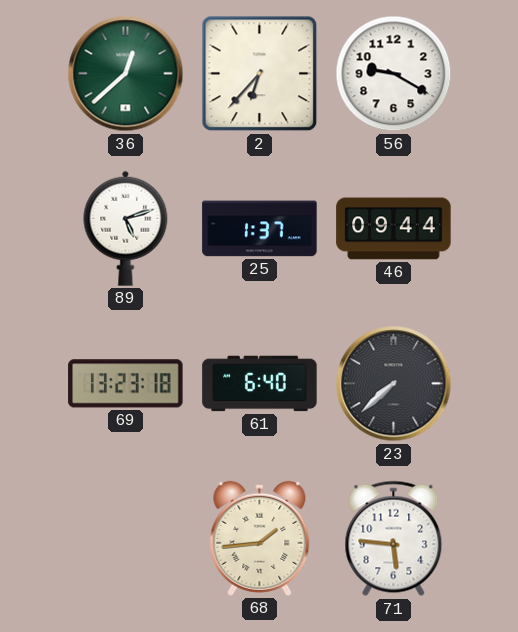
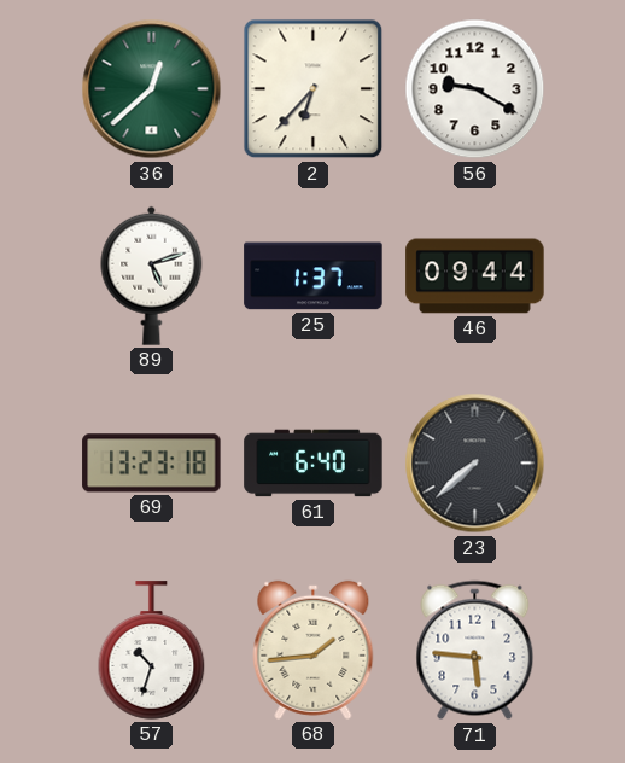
57: none -> 10:33
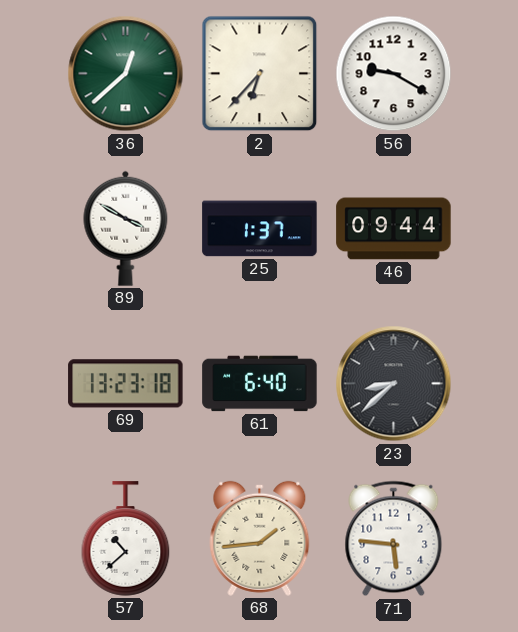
89: 5:12 -> 3:50
23: 7:38 -> 8:38
57: 10:33 -> 10:38
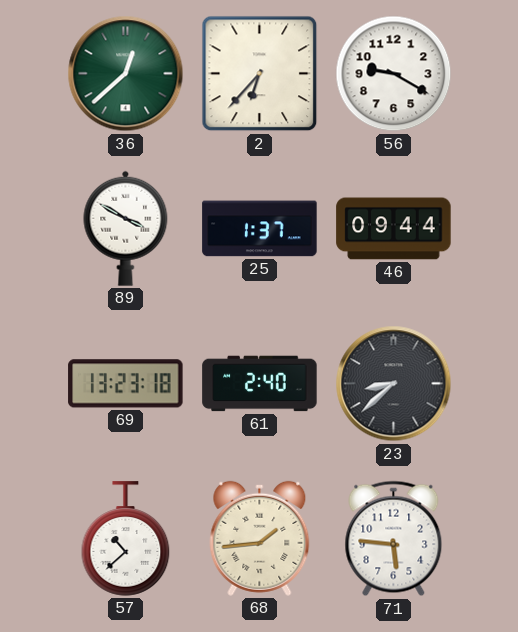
61: 6:40 -> 2:40
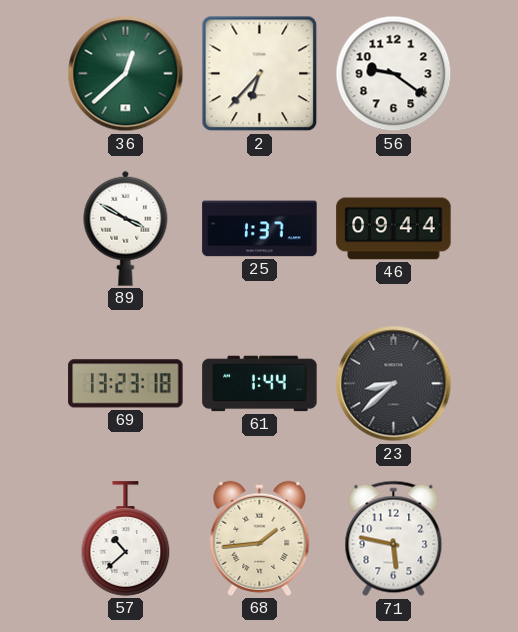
56: 9:20 -> 9:21
61: 2:40 -> 1:44
71: 5:46 -> 5:47
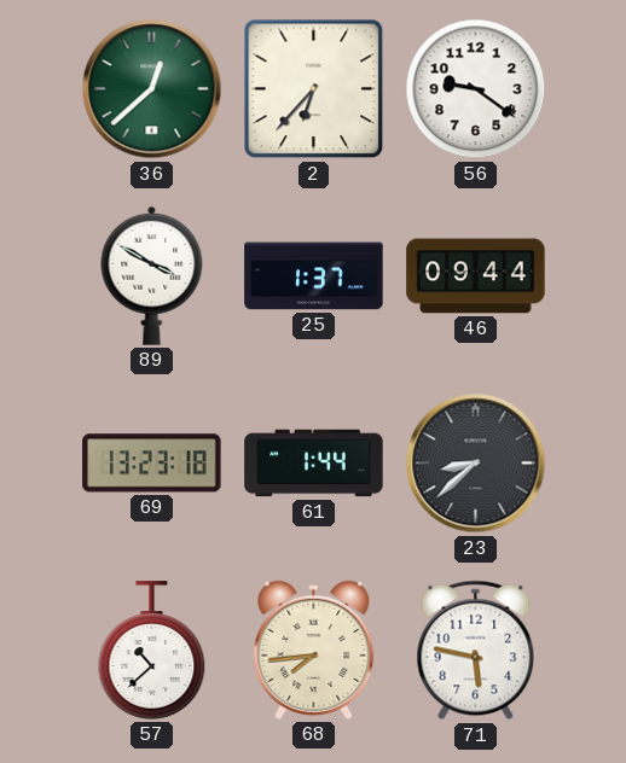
68: 1:44 -> 7:44
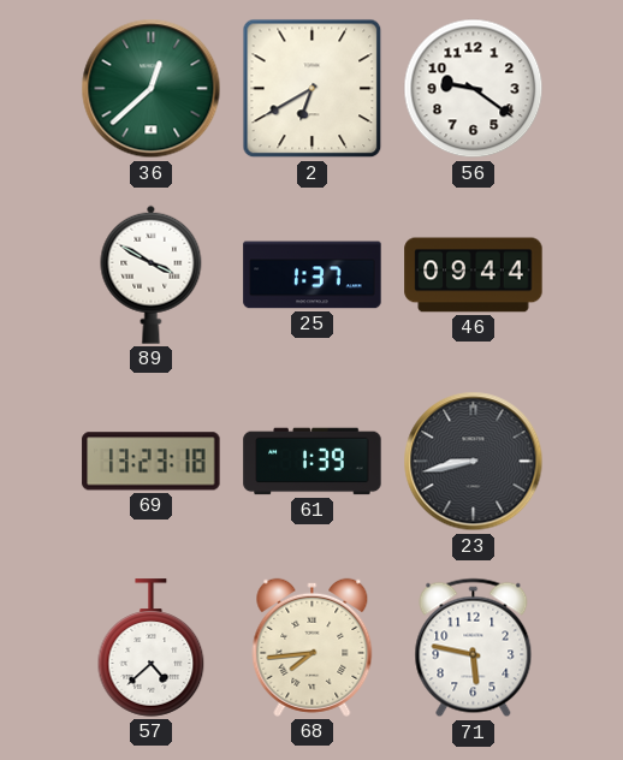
2: 6:37 -> 6:40
61: 1:44 -> 1:39
23: 8:38 -> 8:43
57: 10:38 -> 4:38
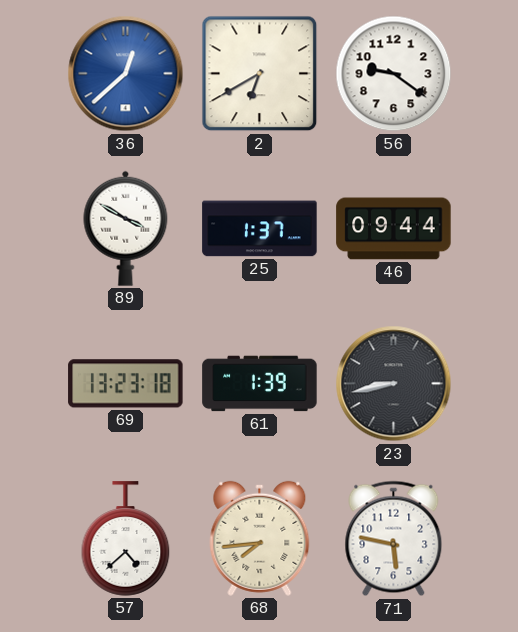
36 dial: green -> blue
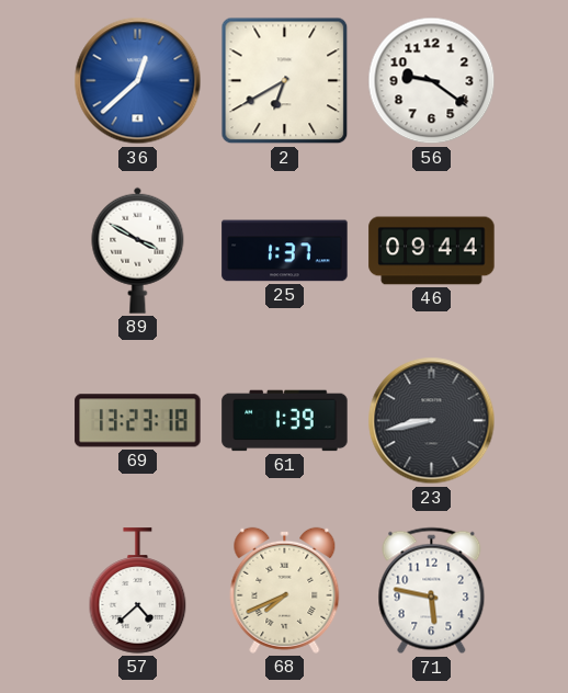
68: 7:44 -> 7:41
